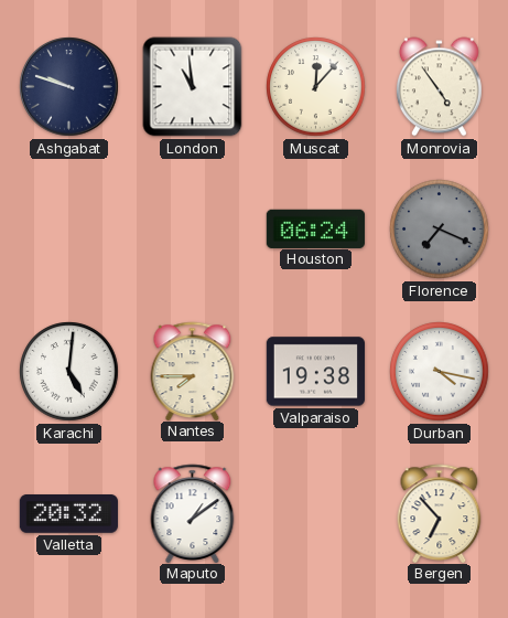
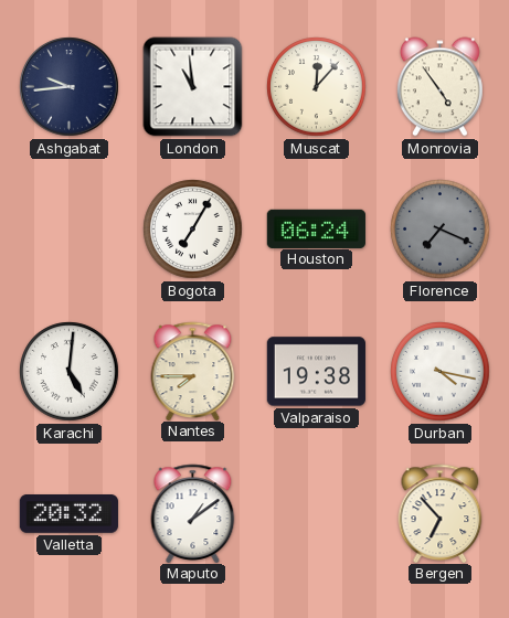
Ashgabat: 9:48 -> 9:44
Bogota: none -> 7:05
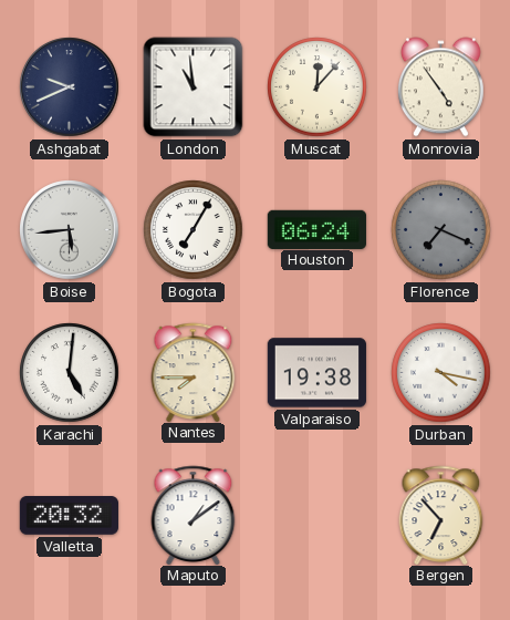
Ashgabat: 9:44 -> 9:41
Boise: none -> 5:44
